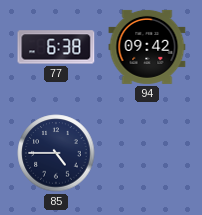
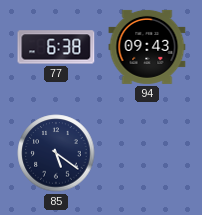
94: 09:42 -> 09:43
85: 4:45 -> 5:21
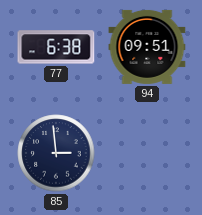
94: 09:43 -> 09:51
85: 5:21 -> 2:59
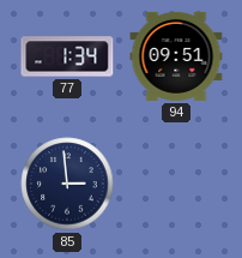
77: 6:38 -> 1:34
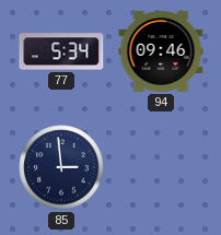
77: 1:34 -> 5:34
94: 09:51 -> 09:46
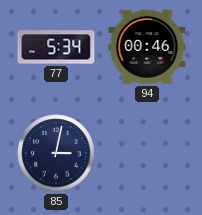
94: 09:46 -> 00:46
85: 2:59 -> 3:02
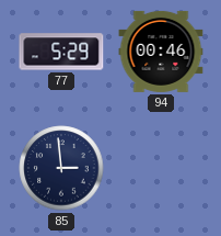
77: 5:34 -> 5:29
85: 3:02 -> 2:59
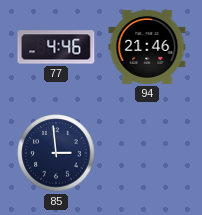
77: 5:29 -> 4:46
94: 00:46 -> 21:46
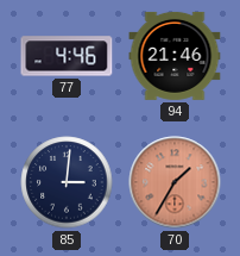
85: 2:59 -> 3:01
70: none -> 1:35
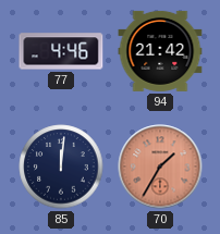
94: 21:46 -> 21:42
85: 3:01 -> 12:01
